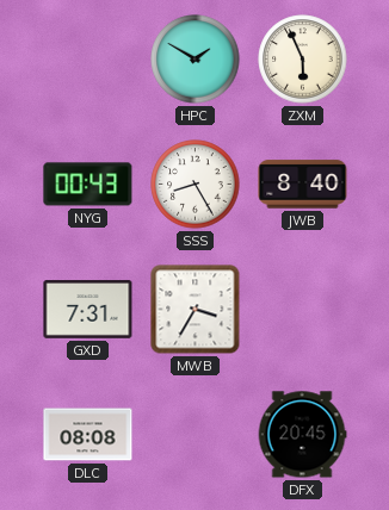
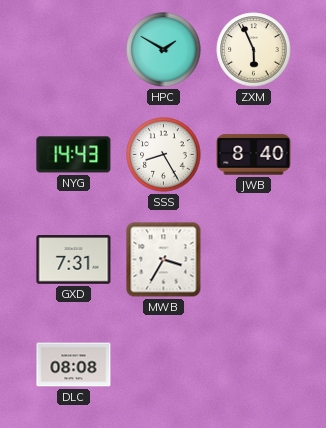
NYG: 00:43 -> 14:43
DFX: 20:45 -> none
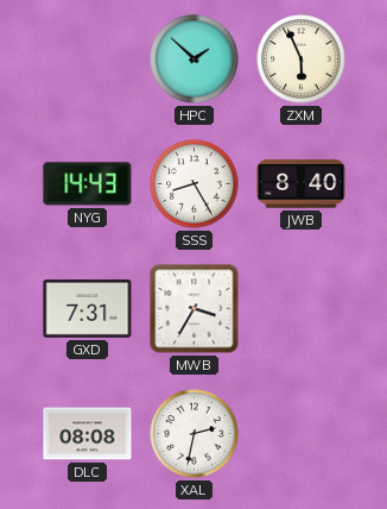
HPC: 1:50 -> 1:52
XAL: none -> 2:32
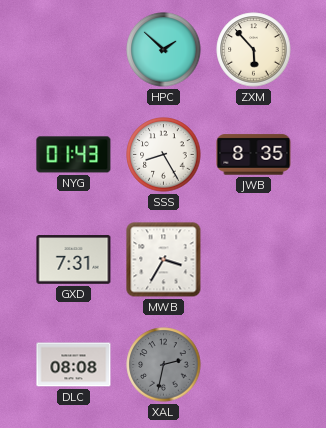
ZXM: 5:56 -> 5:53
NYG: 14:43 -> 01:43
JWB: 8:40 -> 8:35
XAL dial: white -> grey
